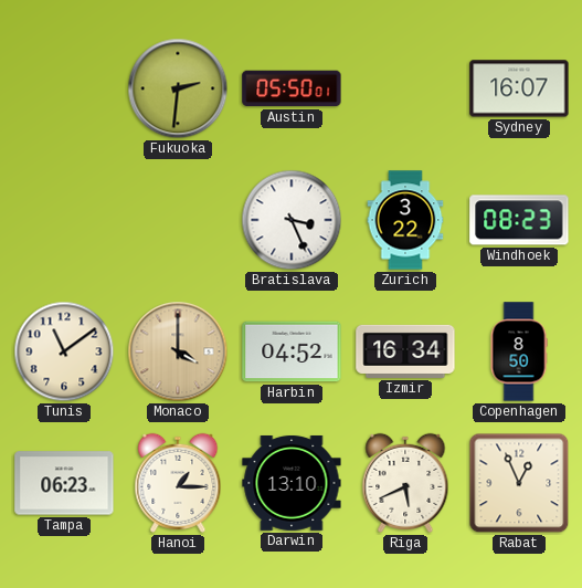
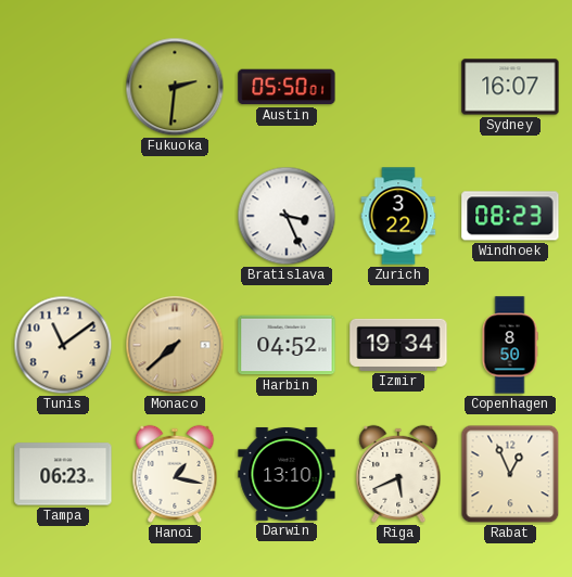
Monaco: 4:00 -> 7:38
Izmir: 16:34 -> 19:34
Hanoi: 1:15 -> 1:17
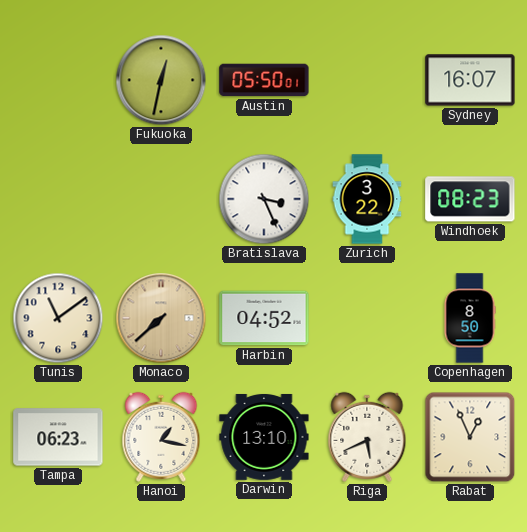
Fukuoka: 2:31 -> 12:32
Izmir: 19:34 -> none
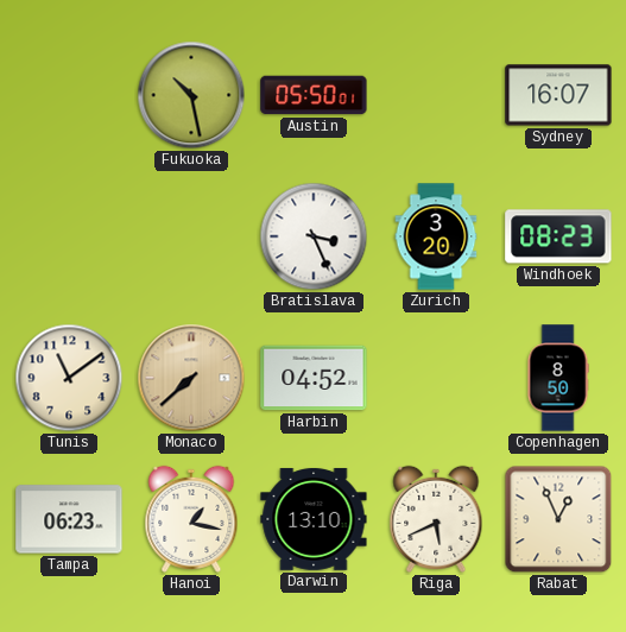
Fukuoka: 12:32 -> 10:28
Zurich: 3:22 -> 3:20
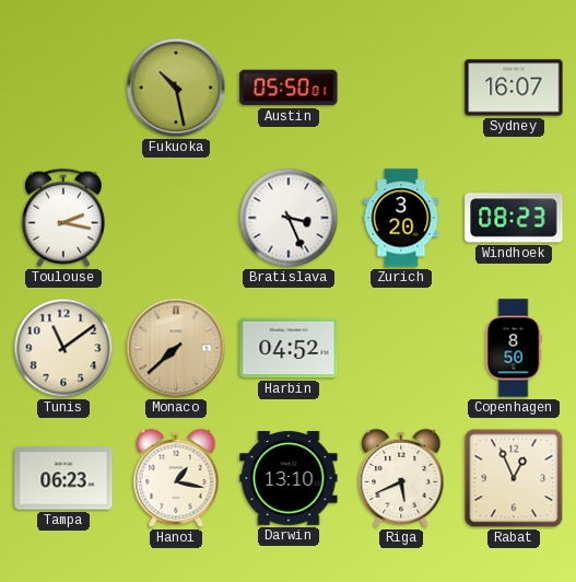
Toulouse: none -> 2:17
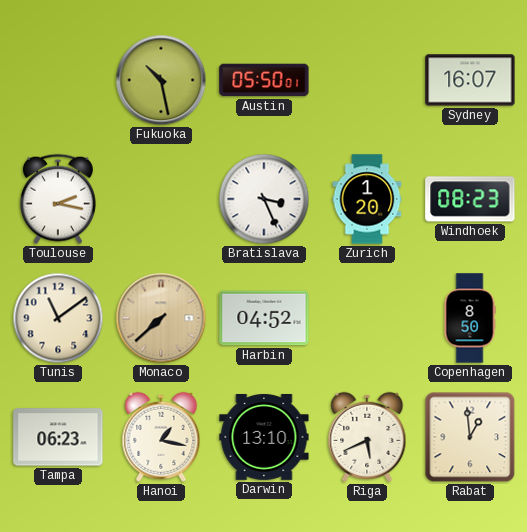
Zurich: 3:20 -> 1:20
Rabat: 12:56 -> 12:59
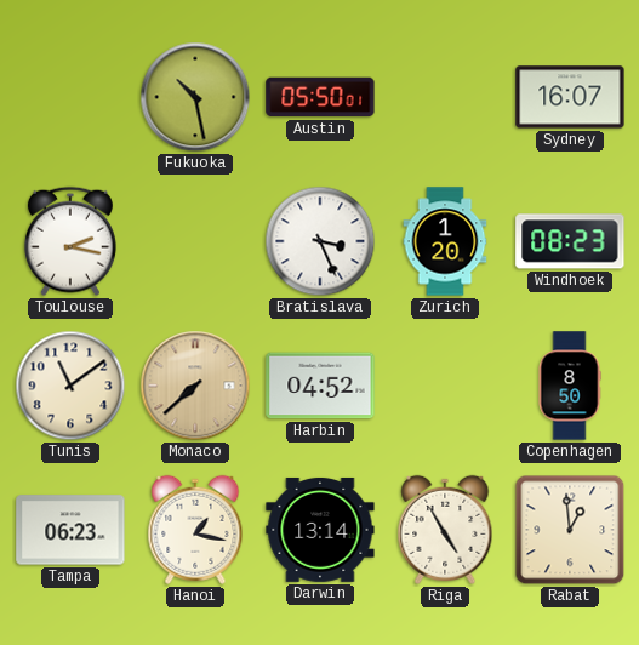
Darwin: 13:10 -> 13:14
Riga: 5:41 -> 4:55
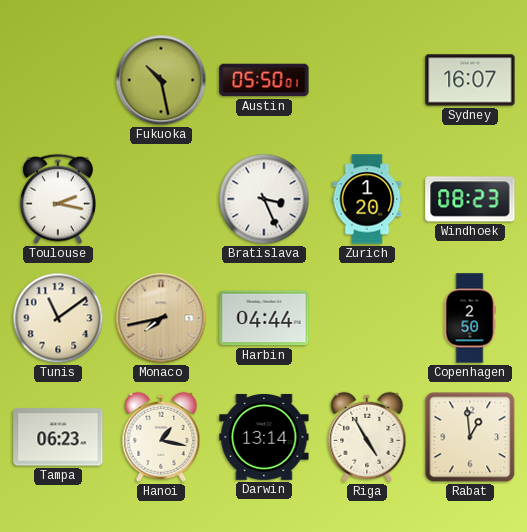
Monaco: 7:38 -> 7:43
Harbin: 04:52 -> 04:44
Copenhagen: 8:50 -> 2:50
